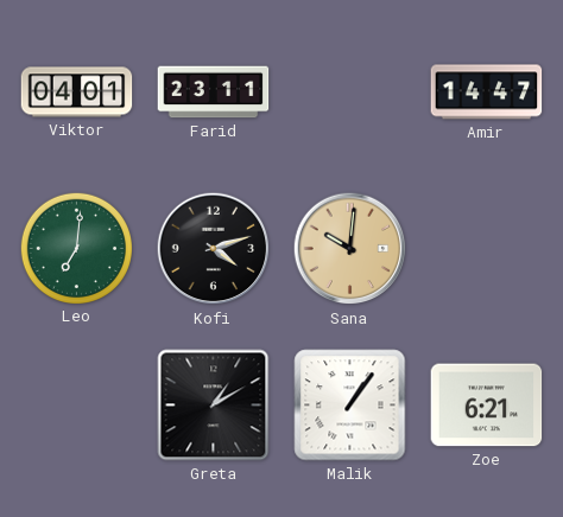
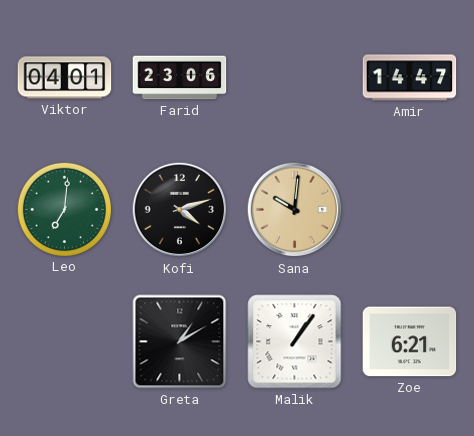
Farid: 23:11 -> 23:06
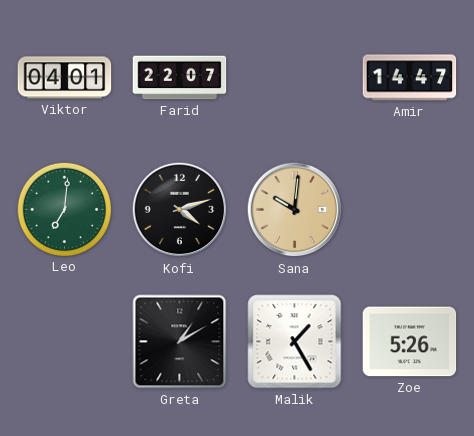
Farid: 23:06 -> 22:07
Malik: 1:06 -> 1:25
Zoe: 6:21 -> 5:26
